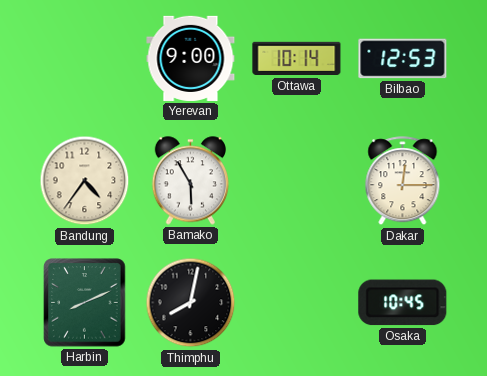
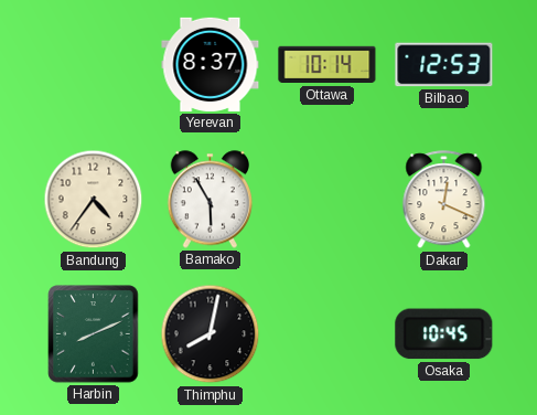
Yerevan: 9:00 -> 8:37
Dakar: 12:15 -> 12:19
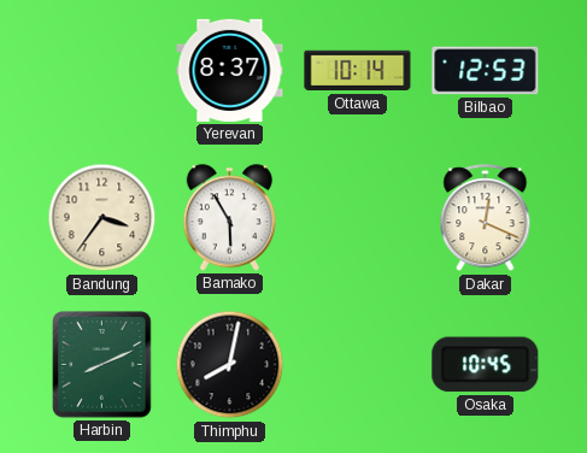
Bandung: 4:36 -> 3:36
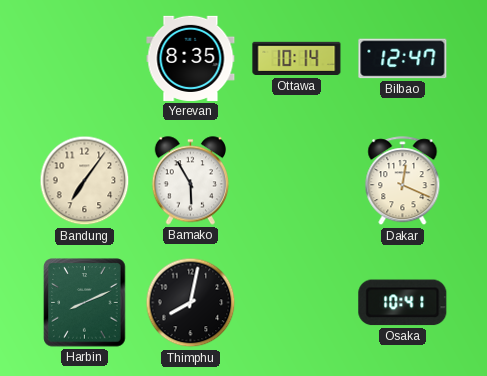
Yerevan: 8:37 -> 8:35
Bilbao: 12:53 -> 12:47
Bandung: 3:36 -> 7:06
Osaka: 10:45 -> 10:41
